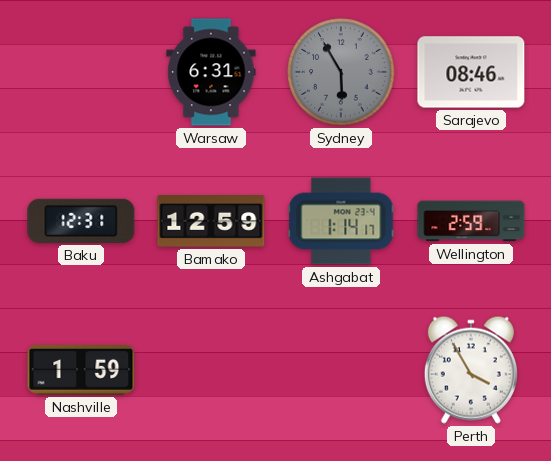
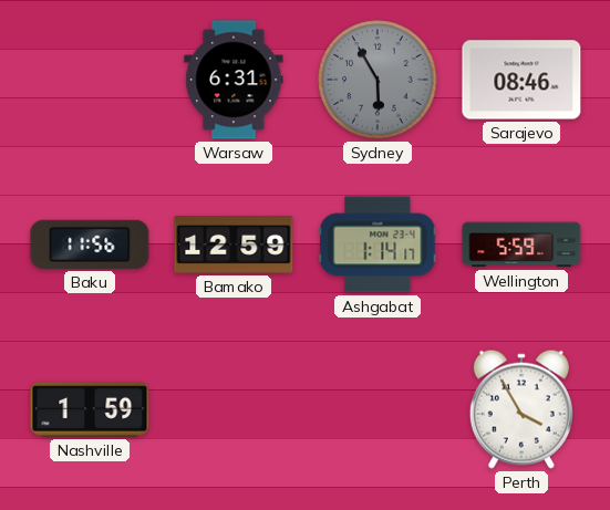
Baku: 12:31 -> 11:56
Wellington: 2:59 -> 5:59
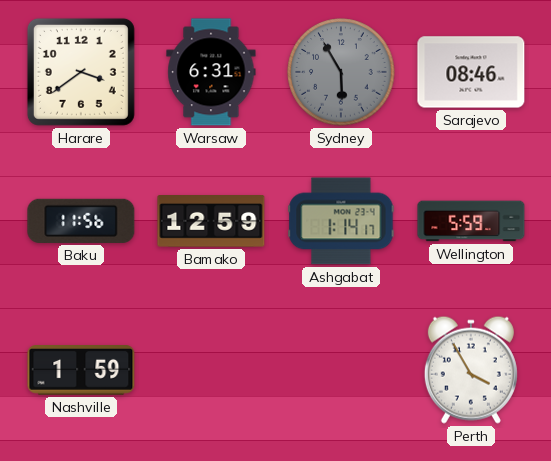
Harare: none -> 3:39
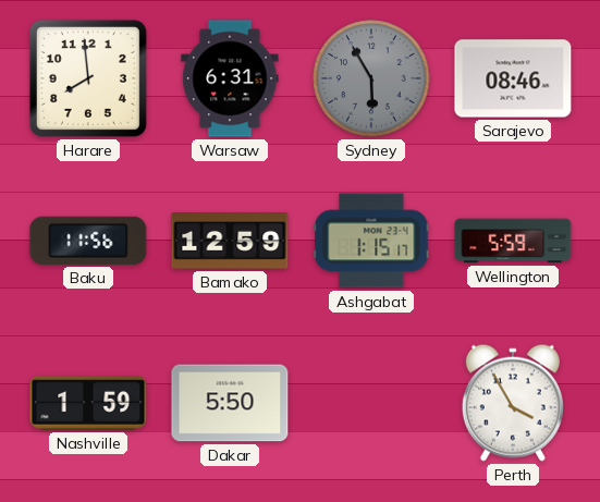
Harare: 3:39 -> 7:59
Ashgabat: 1:14 -> 1:15
Dakar: none -> 5:50
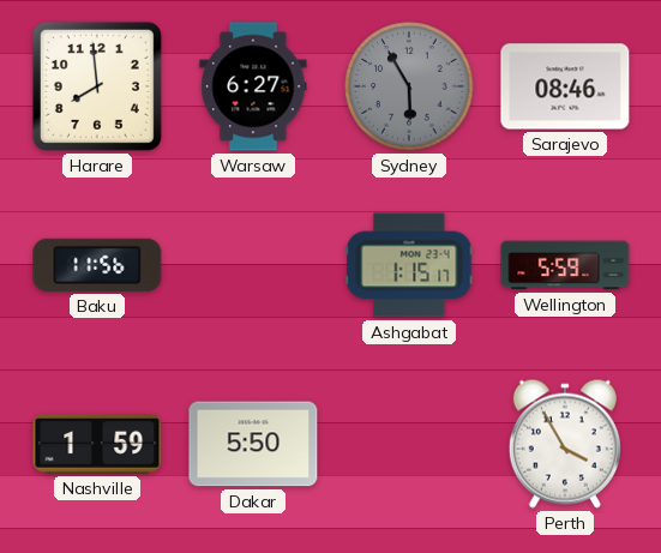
Warsaw: 6:31 -> 6:27
Bamako: 12:59 -> none
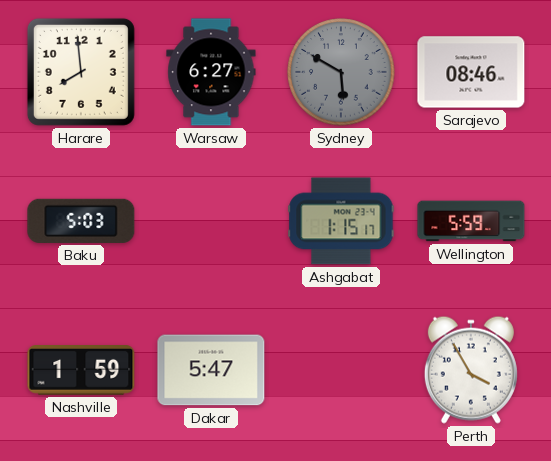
Sydney: 5:55 -> 5:50
Baku: 11:56 -> 5:03
Dakar: 5:50 -> 5:47
